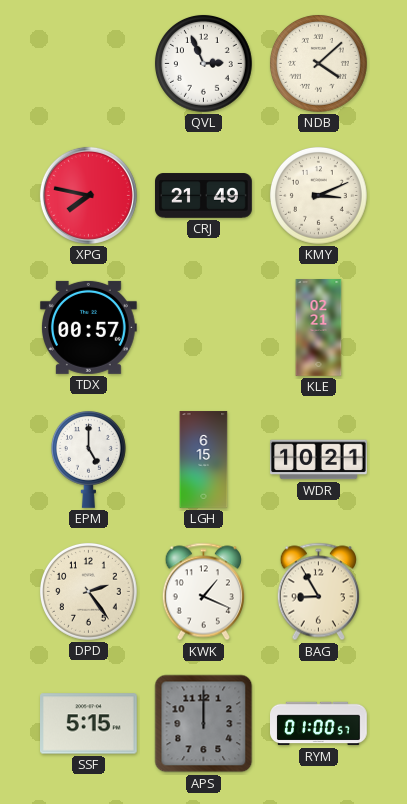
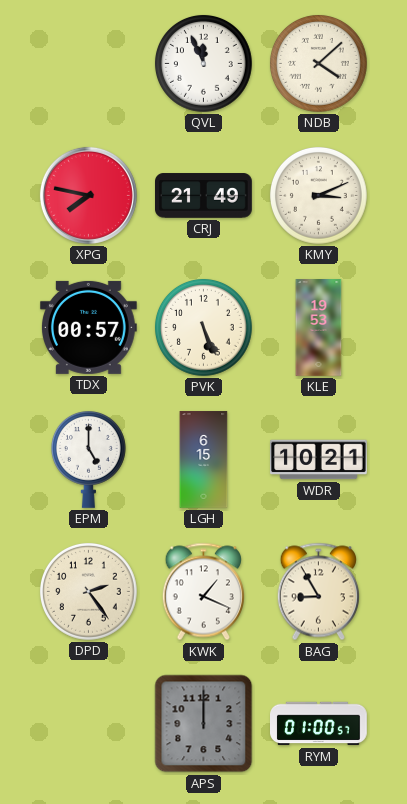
QVL: 2:56 -> 11:56
PVK: none -> 5:26
KLE: 02:21 -> 19:53
SSF: 5:15 -> none
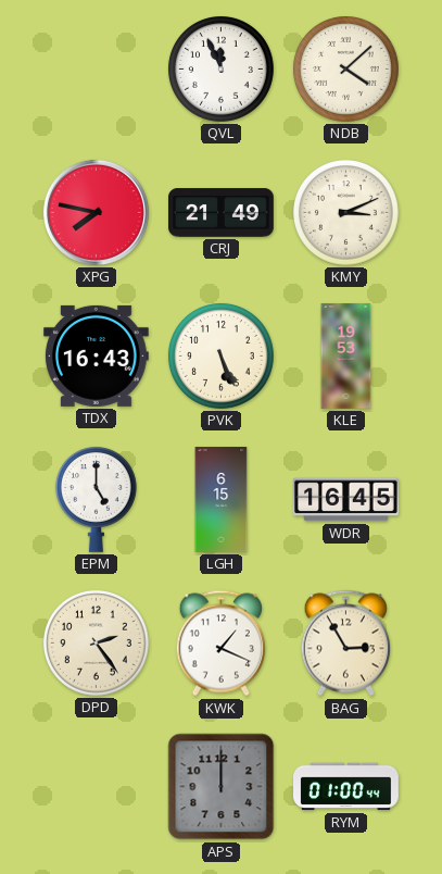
TDX: 00:57 -> 16:43
WDR: 10:21 -> 16:45
BAG: 8:55 -> 2:55
RYM: 01:00:57 -> 01:00:44
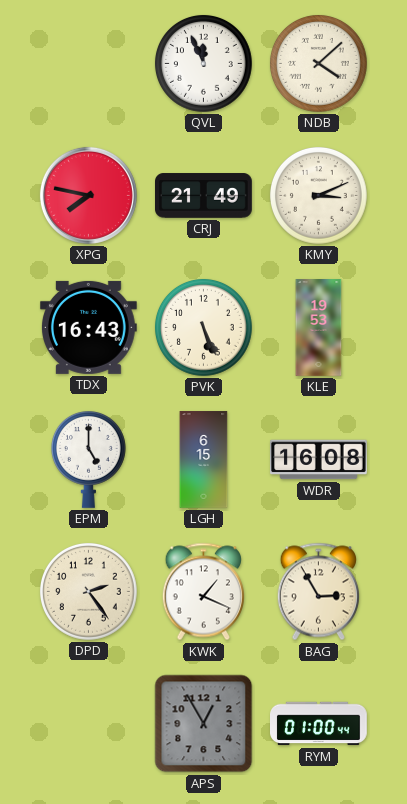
WDR: 16:45 -> 16:08
APS: 12:00 -> 12:55
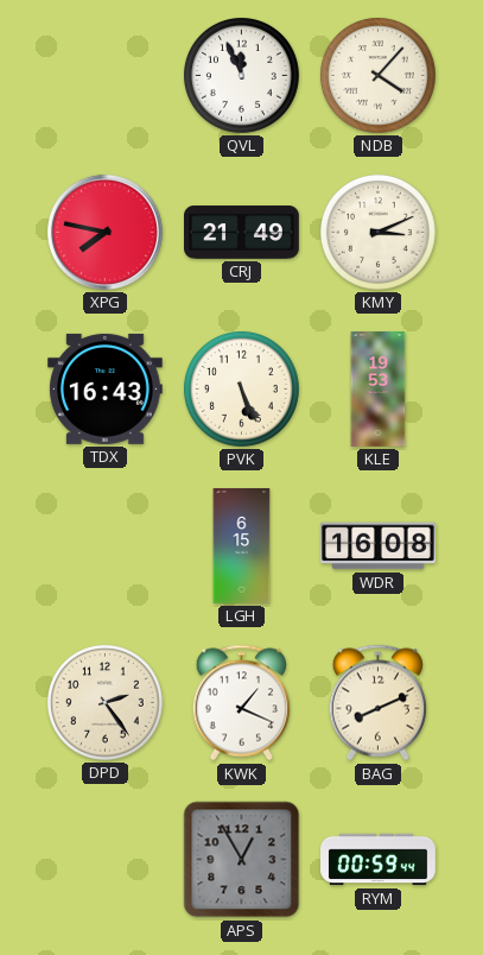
NDB: 4:08 -> 4:07
EPM: 5:00 -> none
BAG: 2:55 -> 8:11
RYM: 01:00 -> 00:59
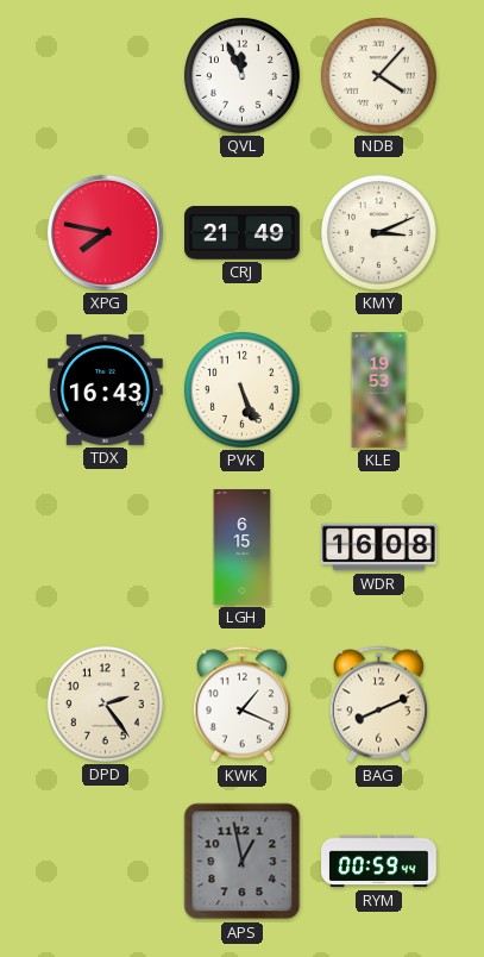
APS: 12:55 -> 12:58
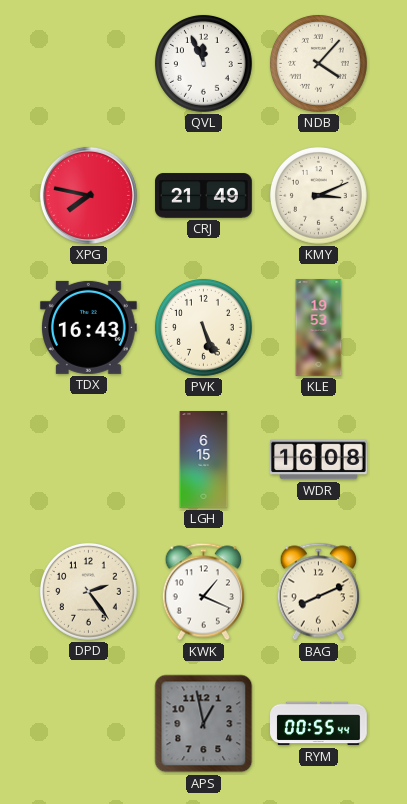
RYM: 00:59 -> 00:55
